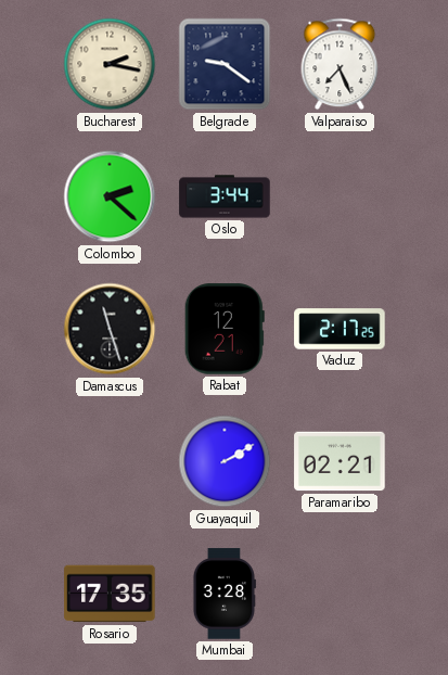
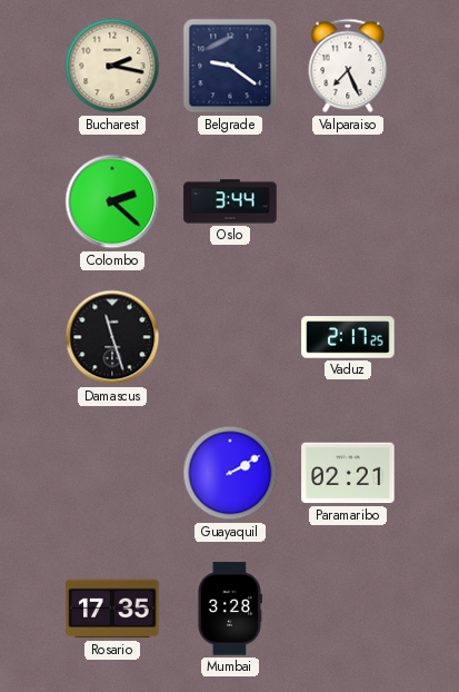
Rabat: 12:21 -> none
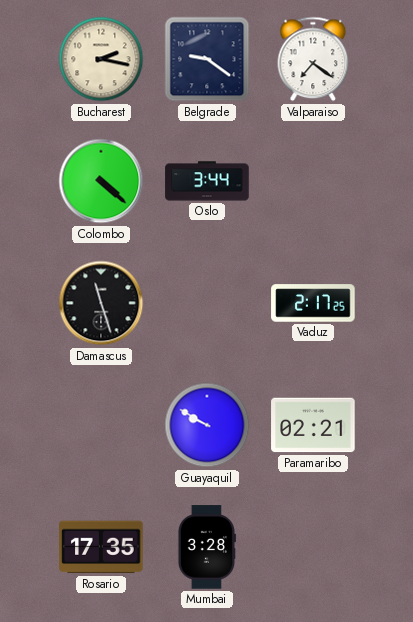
Valparaiso: 7:26 -> 7:21
Colombo: 2:22 -> 4:22
Guayaquil: 2:10 -> 9:50
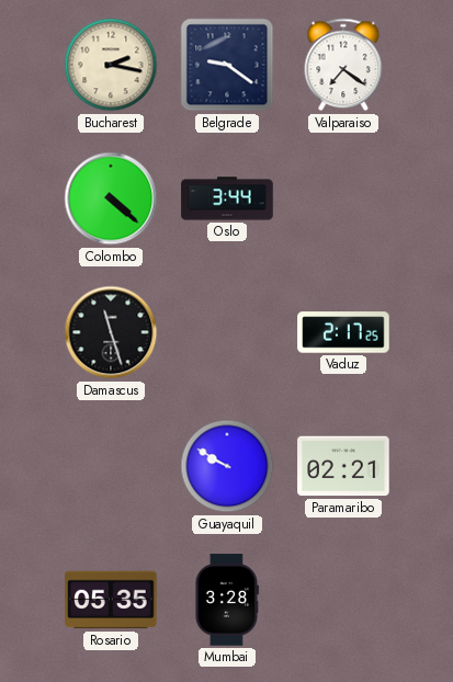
Rosario: 17:35 -> 05:35
